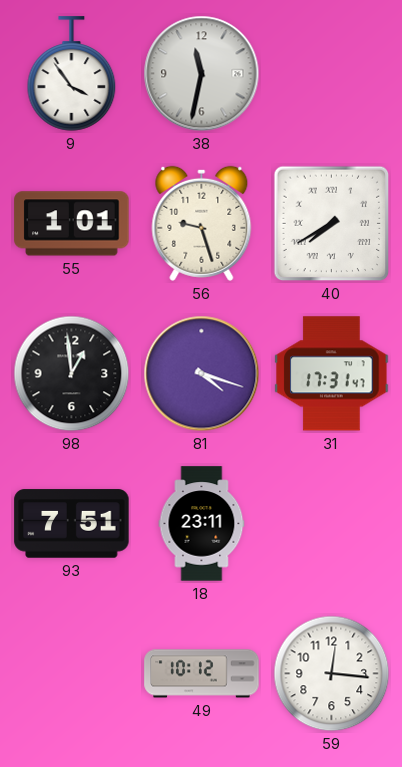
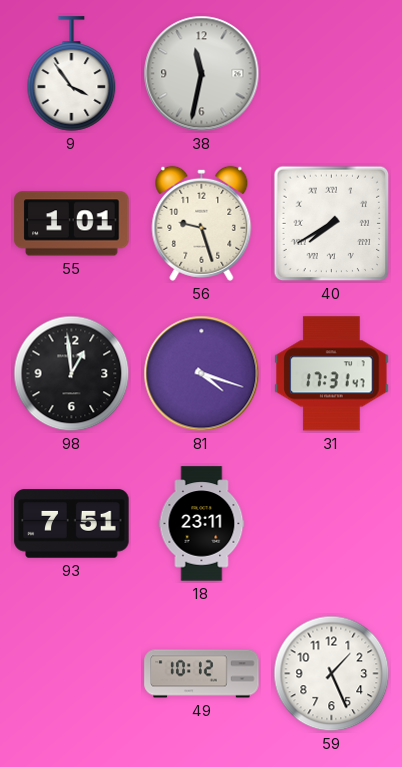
59: 12:16 -> 1:26
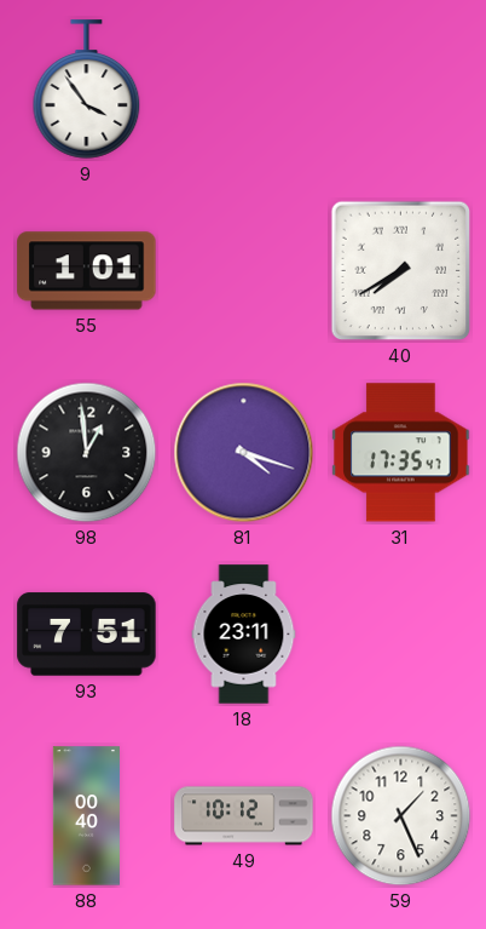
38: 11:32 -> none
56: 9:27 -> none
31: 17:31 -> 17:35
88: none -> 00:40
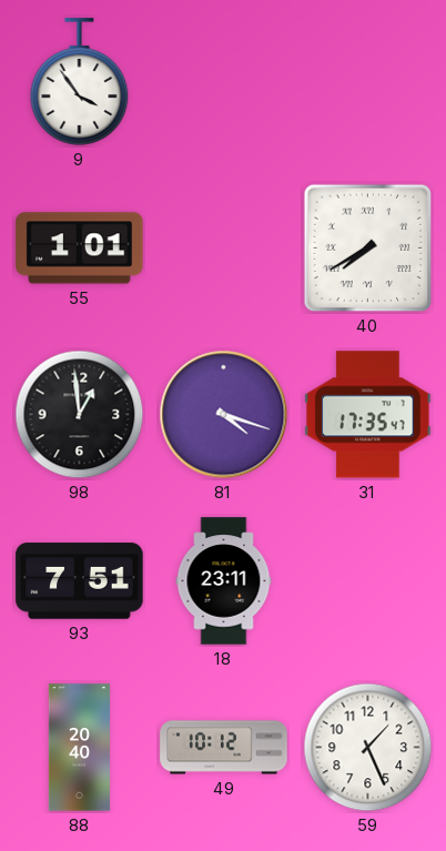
88: 00:40 -> 20:40
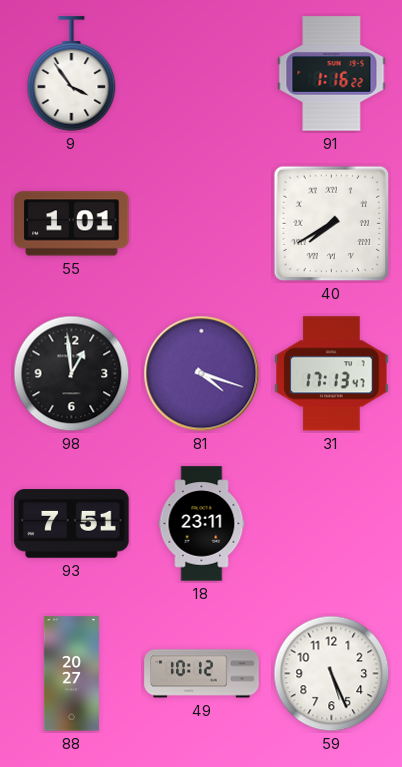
91: none -> 1:16
31: 17:35 -> 17:13
88: 20:40 -> 20:27
59: 1:26 -> 5:26
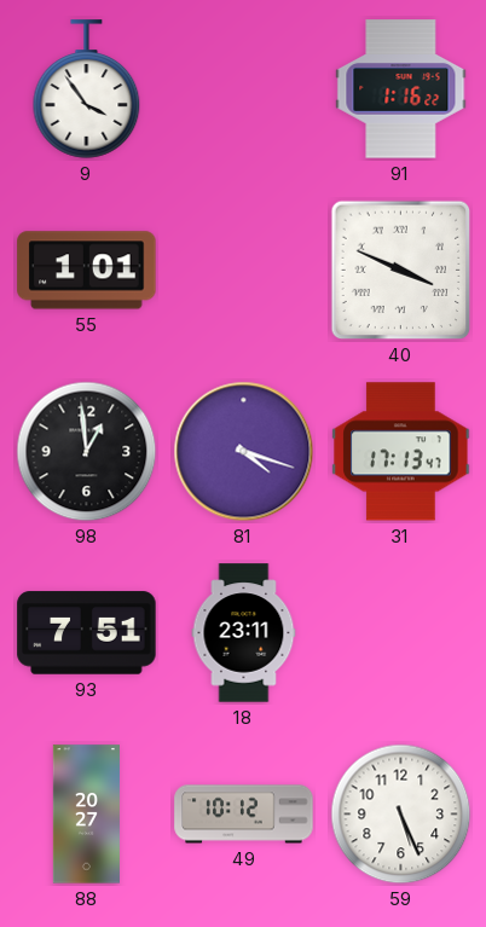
40: 7:40 -> 3:49
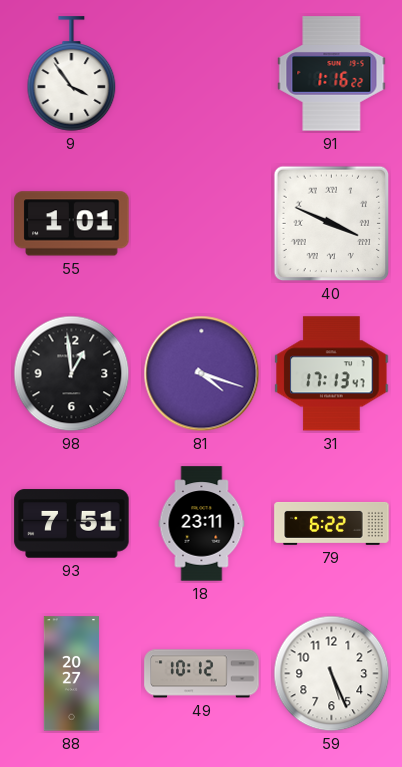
79: none -> 6:22
